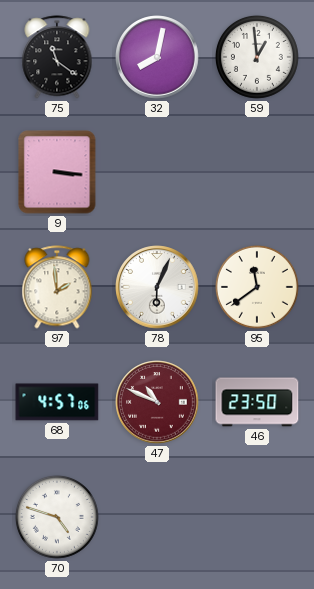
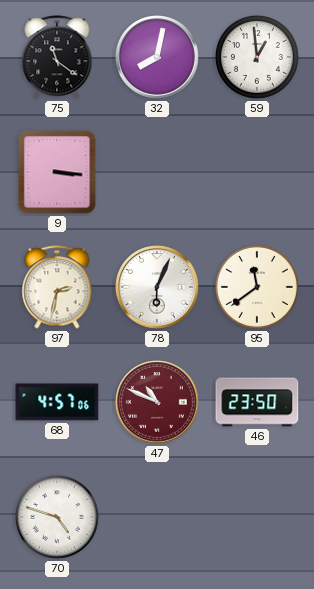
97: 1:59 -> 2:32
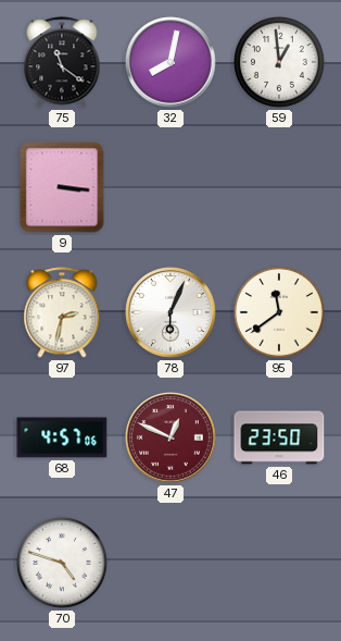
47: 10:49 -> 12:49
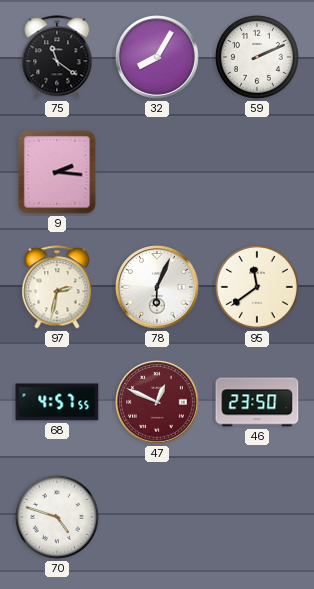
32: 8:02 -> 8:05
59: 12:59 -> 2:11
9: 3:16 -> 2:16
68: 4:57:06 -> 4:57:55
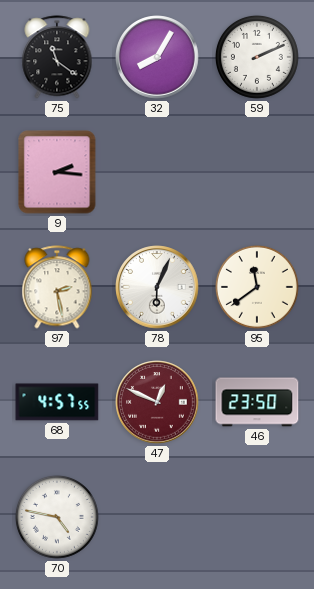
97: 2:32 -> 2:28
70: 4:48 -> 4:47
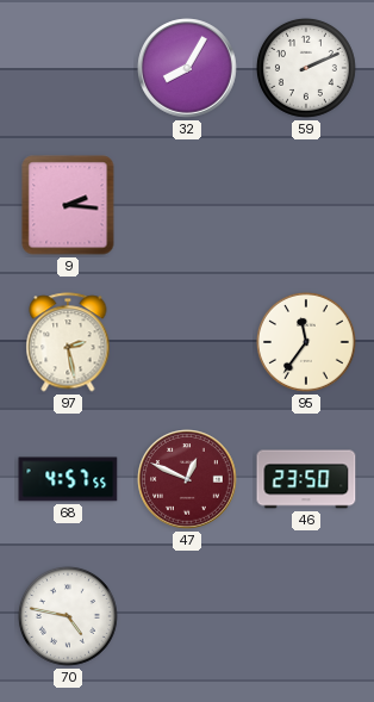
75: 11:21 -> none
78: 6:04 -> none
95: 11:39 -> 11:36
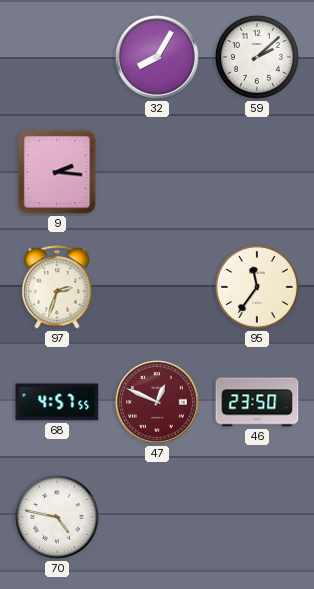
59: 2:11 -> 2:08
97: 2:28 -> 2:33
